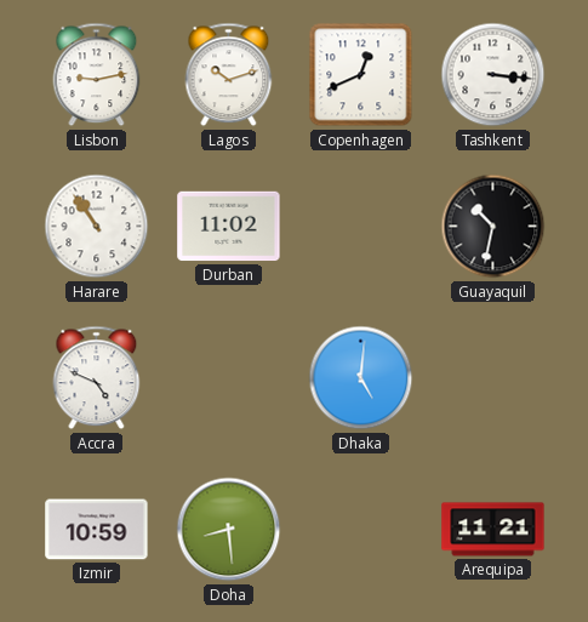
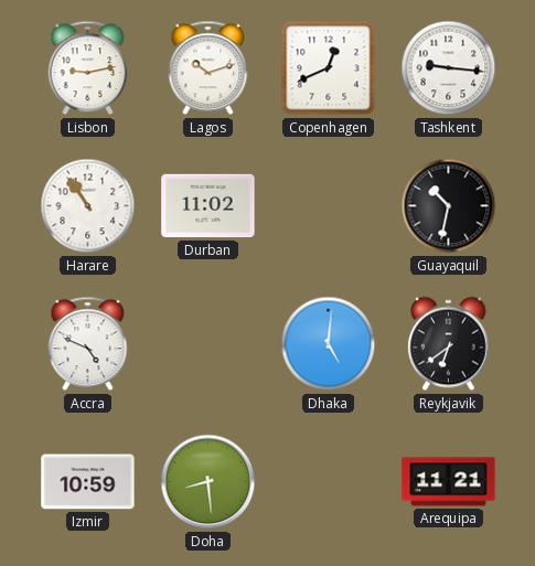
Tashkent: 3:16 -> 9:16
Reykjavik: none -> 6:39
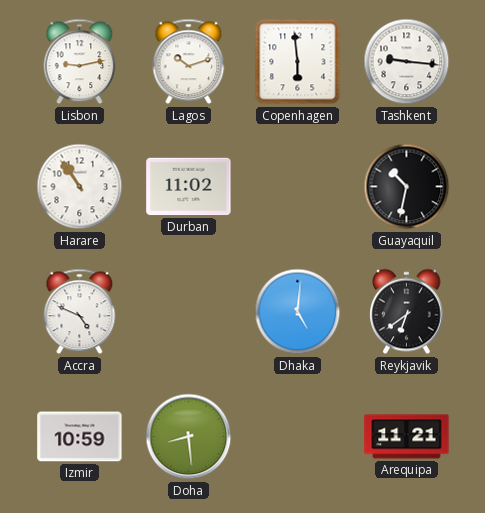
Copenhagen: 12:41 -> 5:59
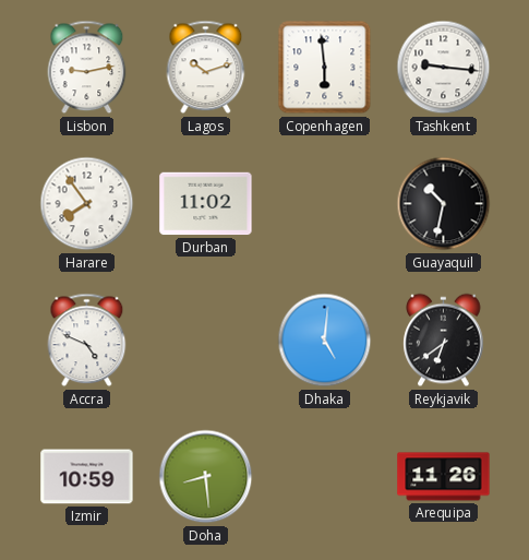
Harare: 10:54 -> 7:54
Arequipa: 11:21 -> 11:26
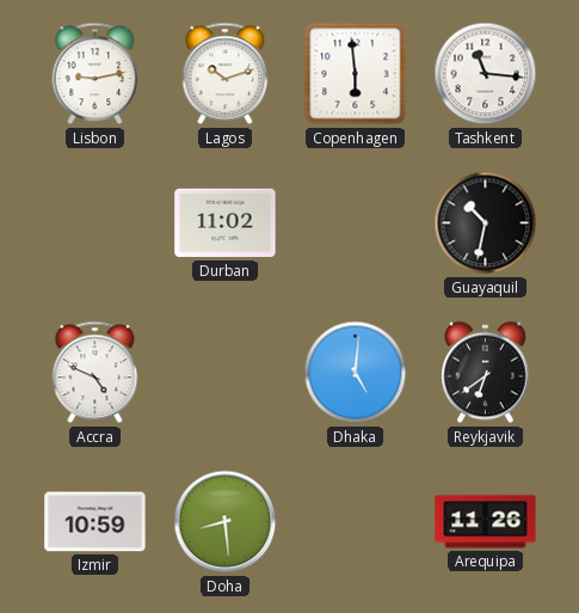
Tashkent: 9:16 -> 11:16
Harare: 7:54 -> none
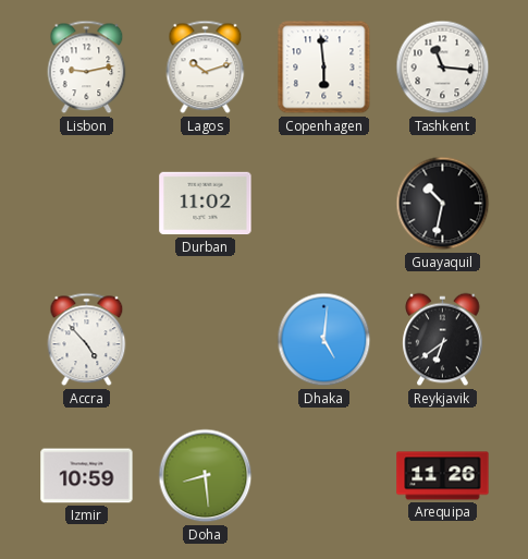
Accra: 4:49 -> 4:53
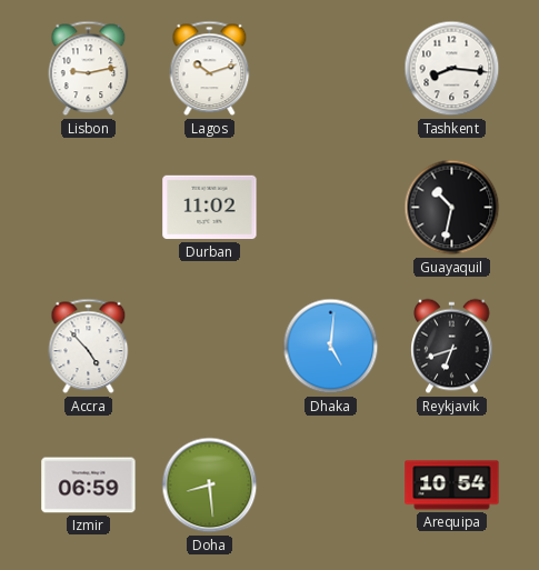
Copenhagen: 5:59 -> none
Tashkent: 11:16 -> 8:16
Reykjavik: 6:39 -> 6:42
Izmir: 10:59 -> 06:59
Arequipa: 11:26 -> 10:54
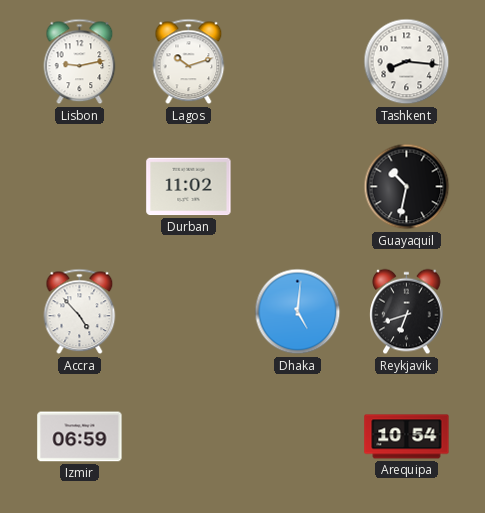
Doha: 8:29 -> none
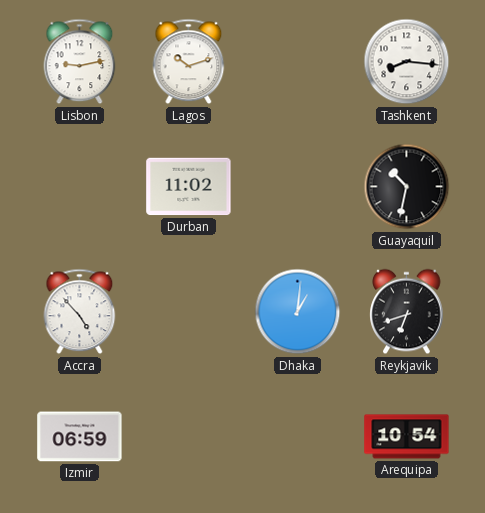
Dhaka: 5:01 -> 1:01
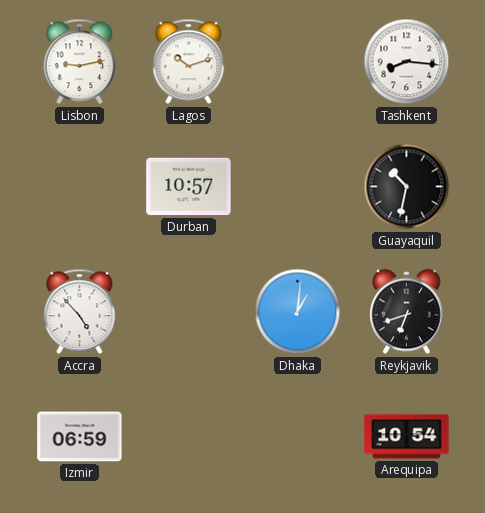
Durban: 11:02 -> 10:57
